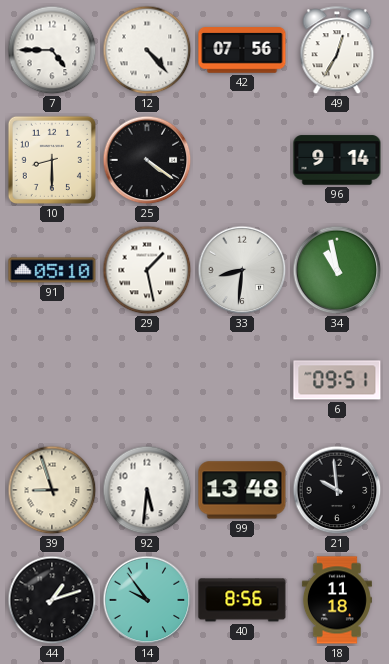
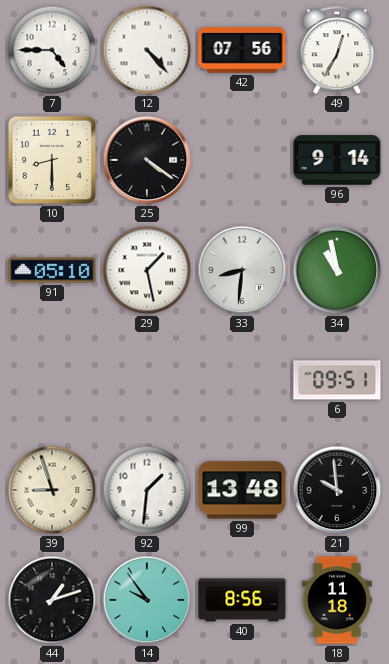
92: 5:31 -> 1:31
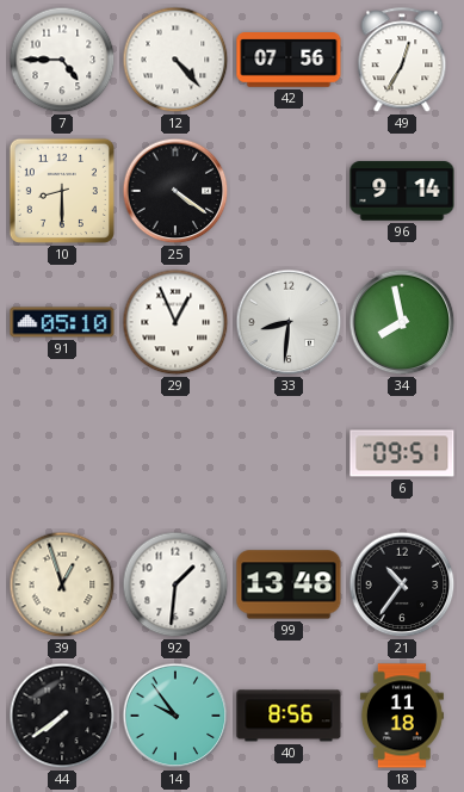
29: 1:28 -> 12:56
34: 10:58 -> 7:58
39: 8:57 -> 12:57
21: 9:59 -> 10:36
44: 1:12 -> 7:39
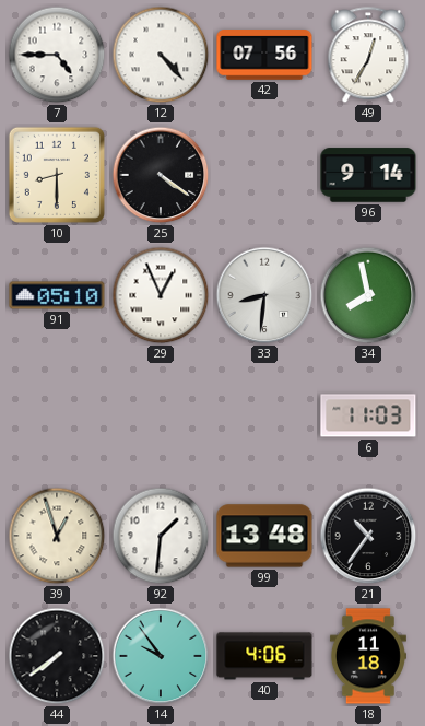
6: 09:51 -> 11:03
40: 8:56 -> 4:06
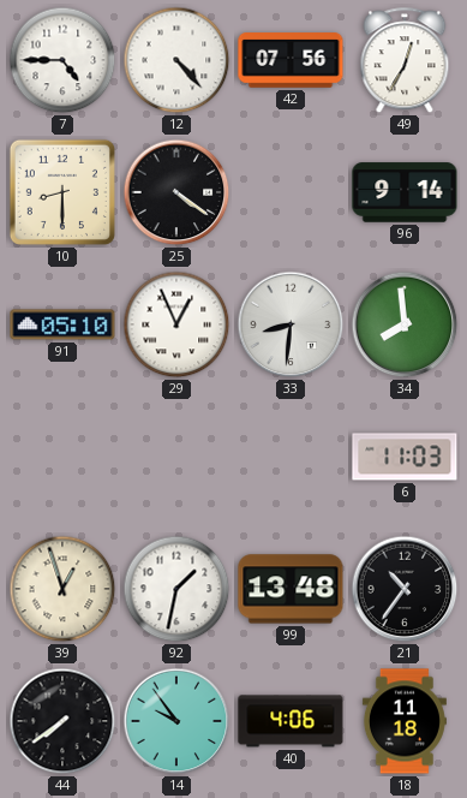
34: 7:58 -> 7:59
92: 1:31 -> 1:32
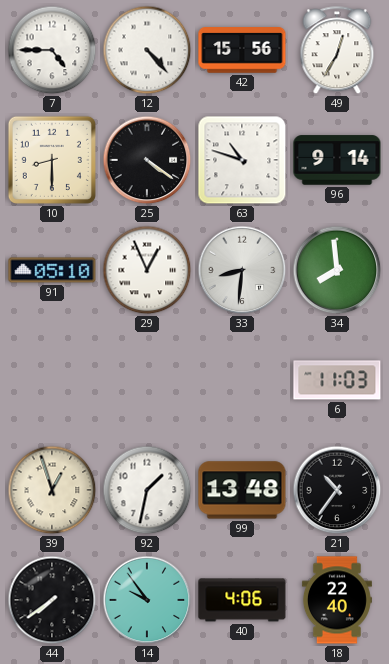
42: 07:56 -> 15:56
63: none -> 10:48
18: 11:18 -> 22:40
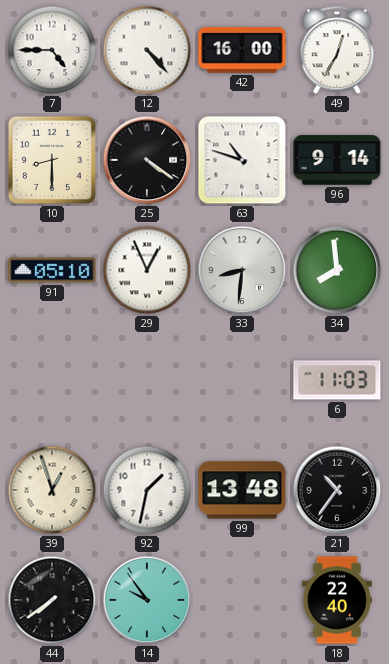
42: 15:56 -> 16:00
40: 4:06 -> none
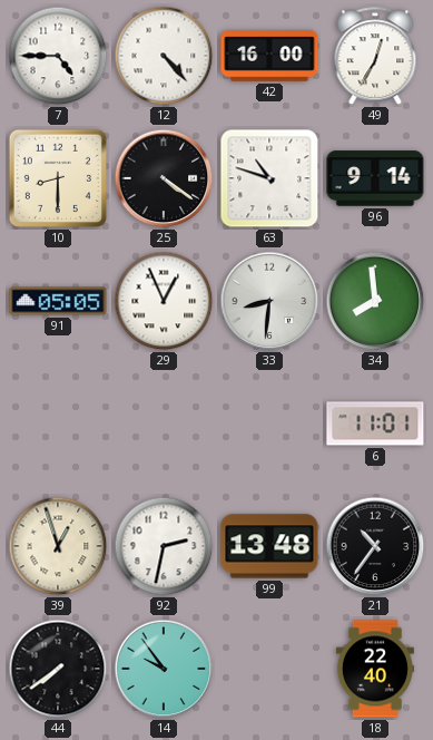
91: 05:10 -> 05:05
6: 11:03 -> 11:01
92: 1:32 -> 2:32
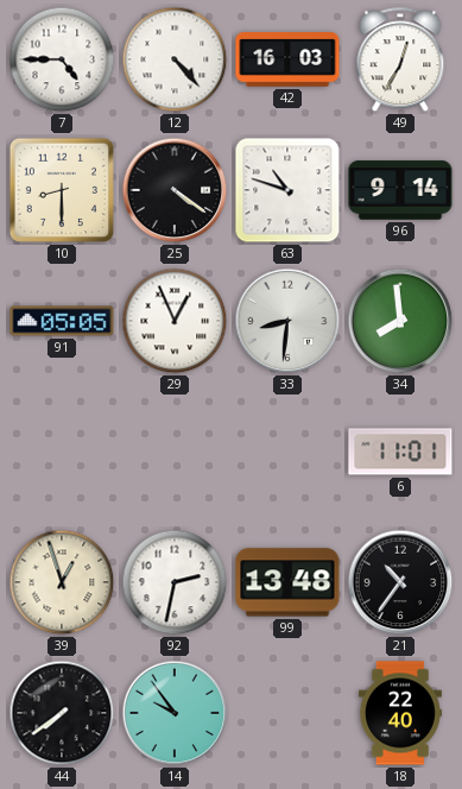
42: 16:00 -> 16:03
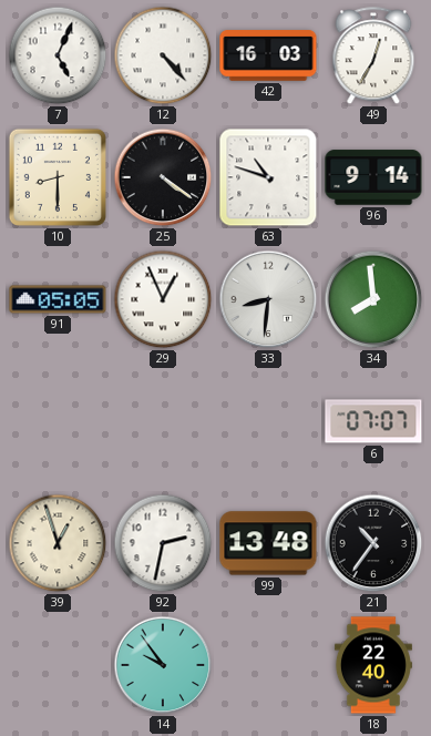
7: 4:45 -> 5:04
6: 11:01 -> 07:07
44: 7:39 -> none
